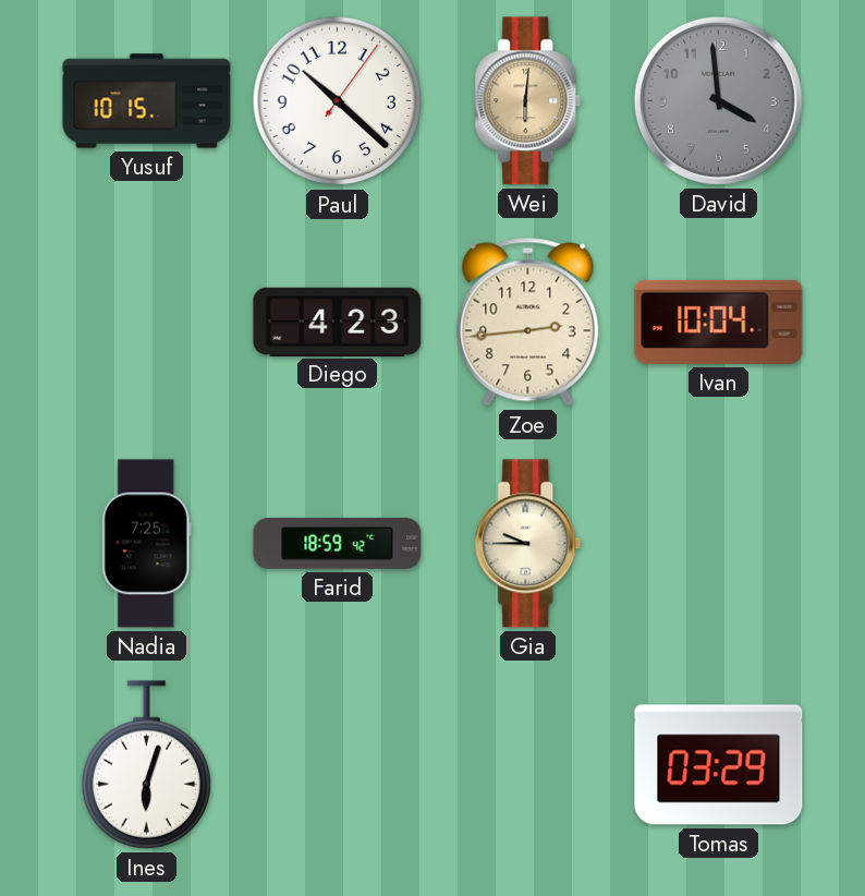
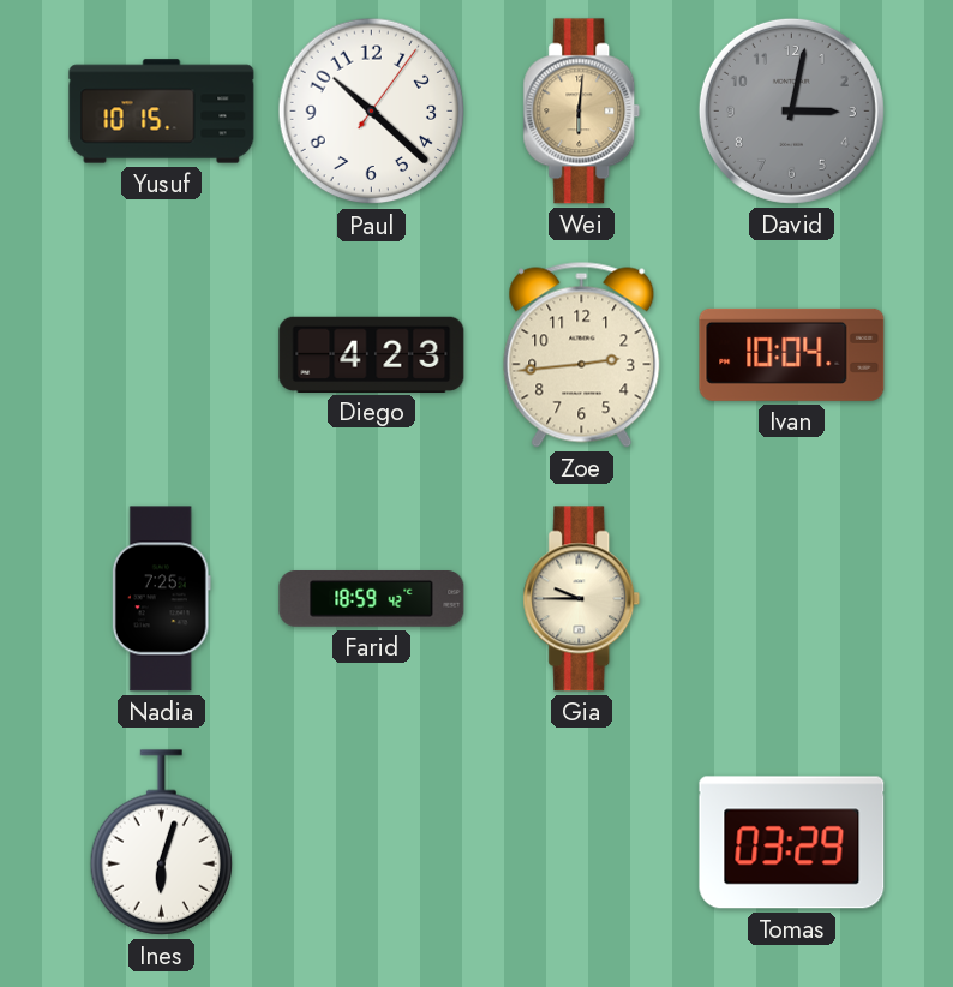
David: 3:59 -> 3:02
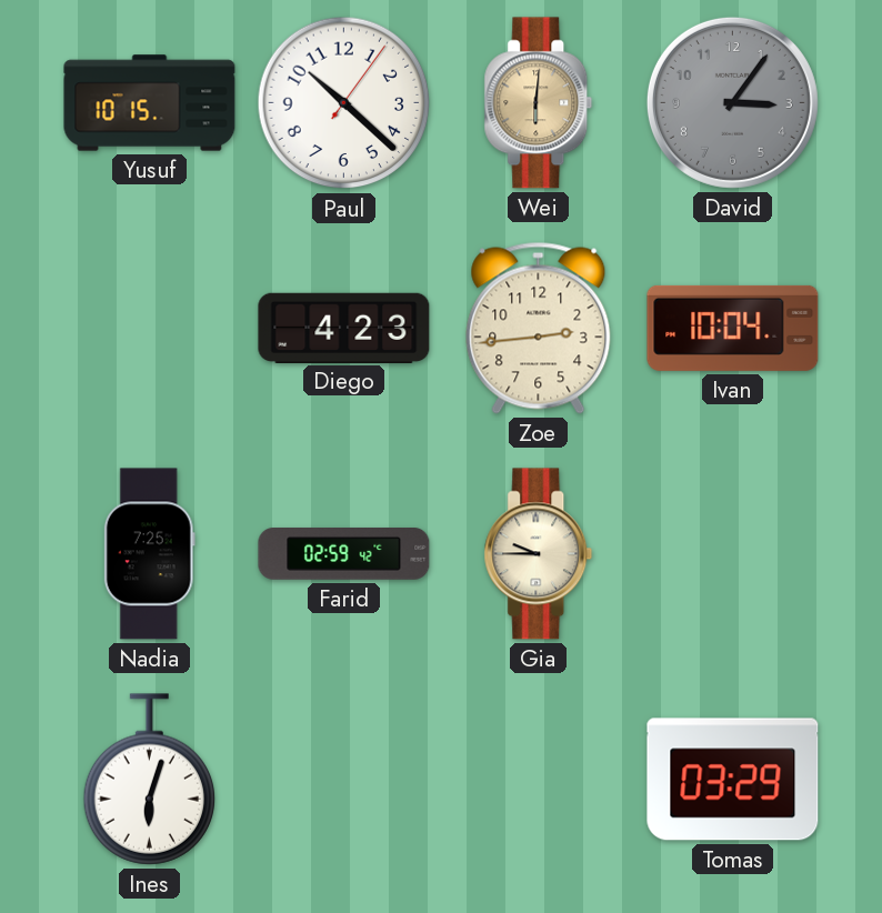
David: 3:02 -> 3:06
Farid: 18:59 -> 02:59
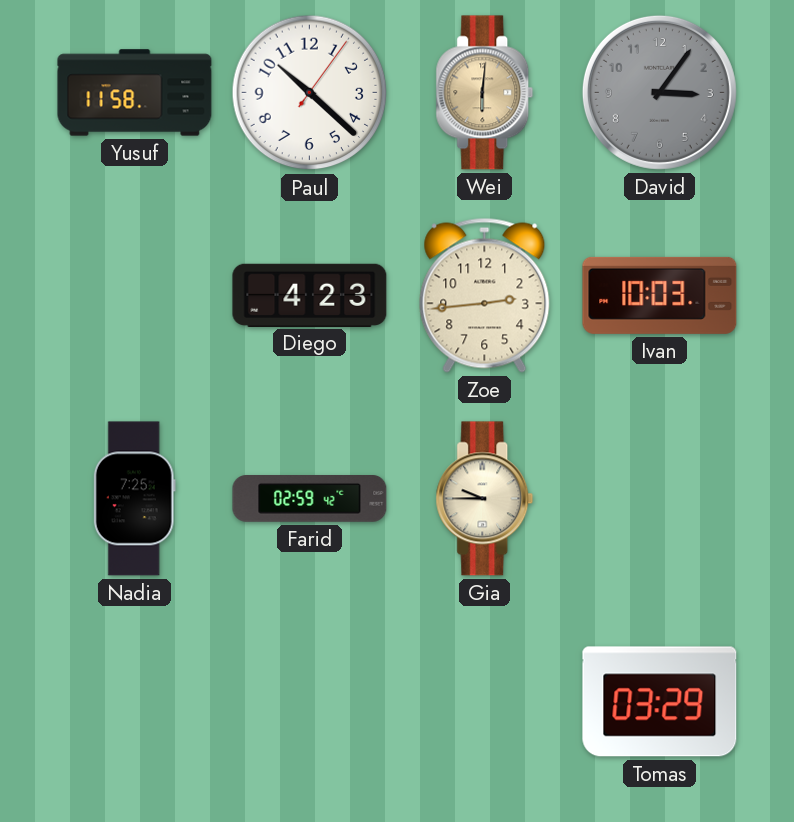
Yusuf: 10:15 -> 11:58
Ivan: 10:04 -> 10:03
Ines: 6:03 -> none
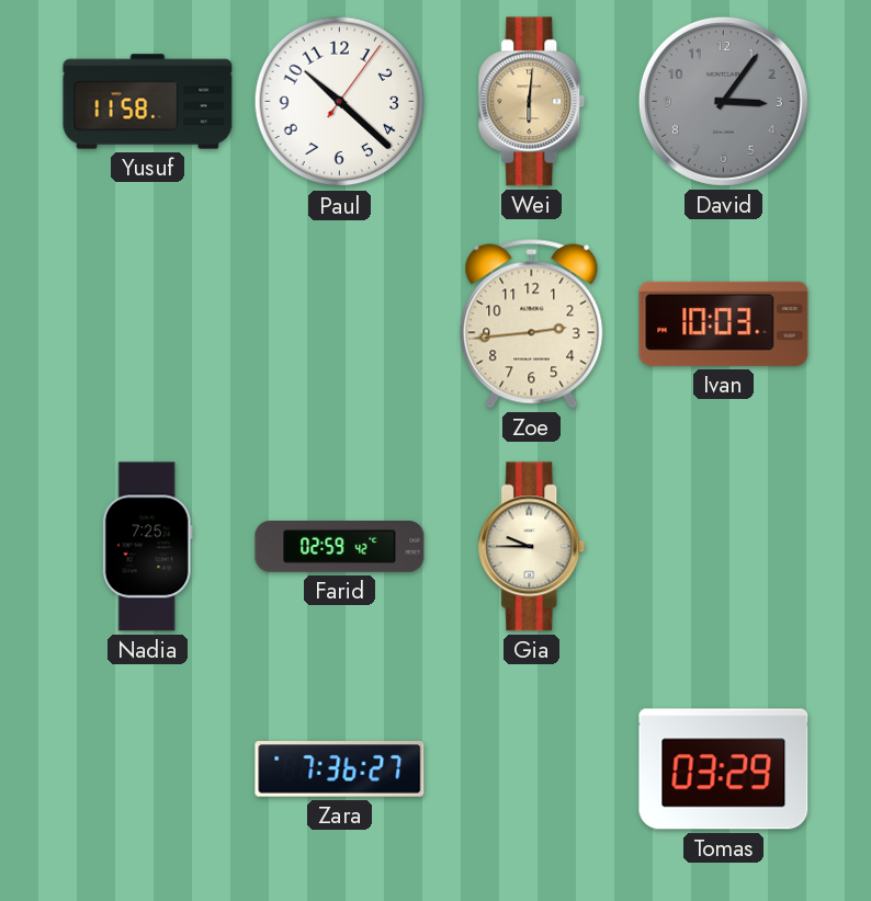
Diego: 4:23 -> none
Zara: none -> 7:36
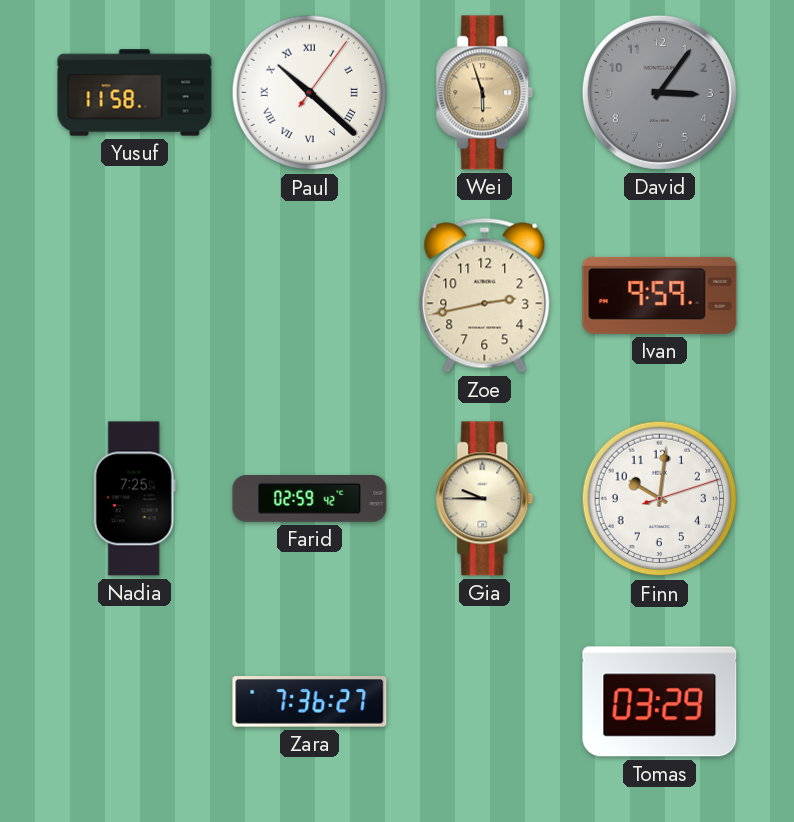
Paul numerals: Arabic -> Roman
Wei: 6:01 -> 5:57
Zoe: 2:44 -> 2:43
Ivan: 10:03 -> 9:59
Finn: none -> 10:01
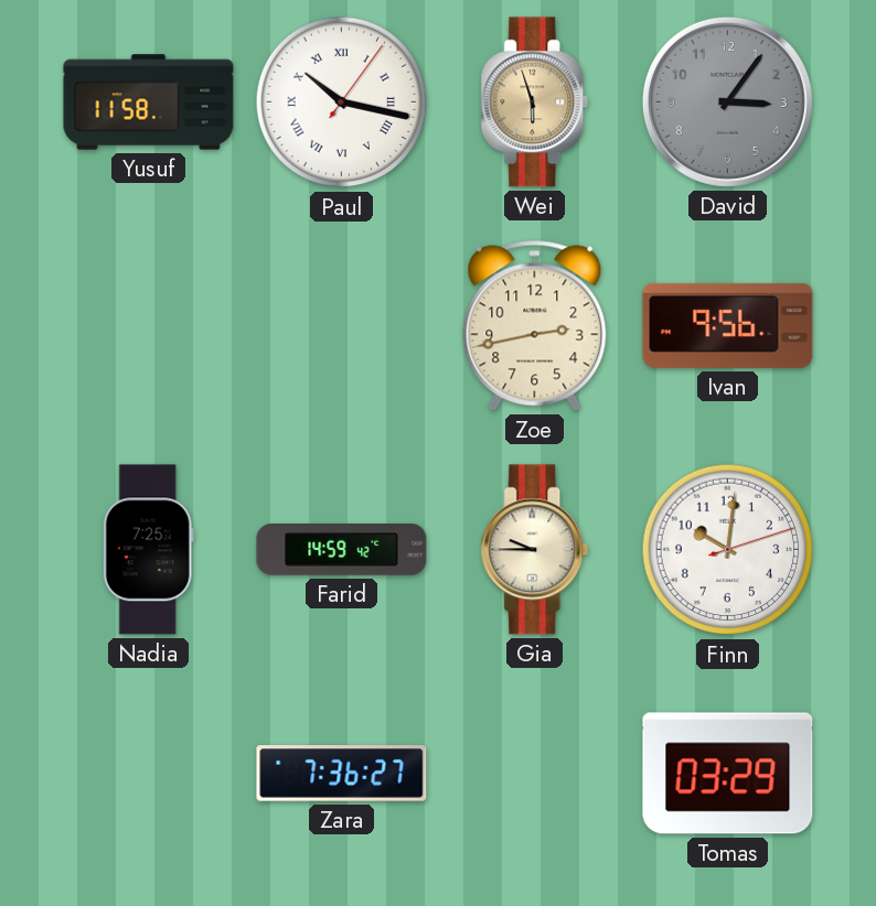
Paul: 10:22 -> 10:17
Ivan: 9:59 -> 9:56
Farid: 02:59 -> 14:59
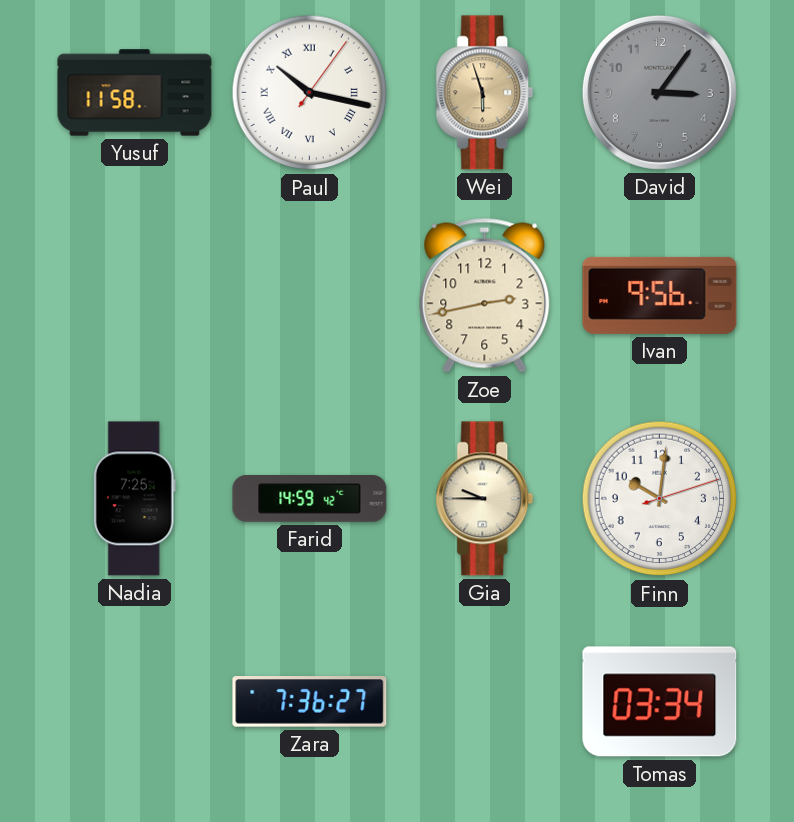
Tomas: 03:29 -> 03:34
